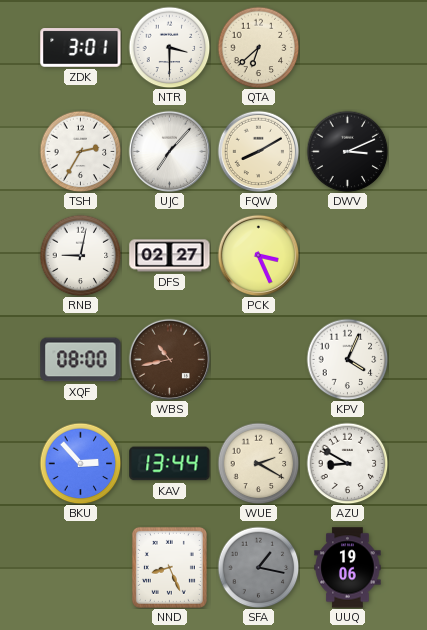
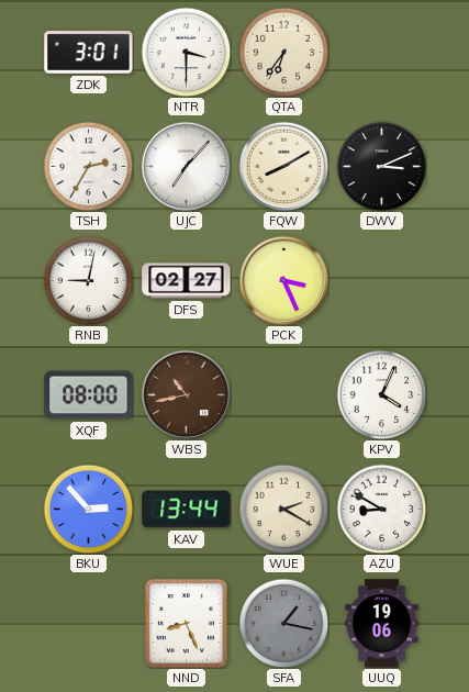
QTA: 6:38 -> 6:36
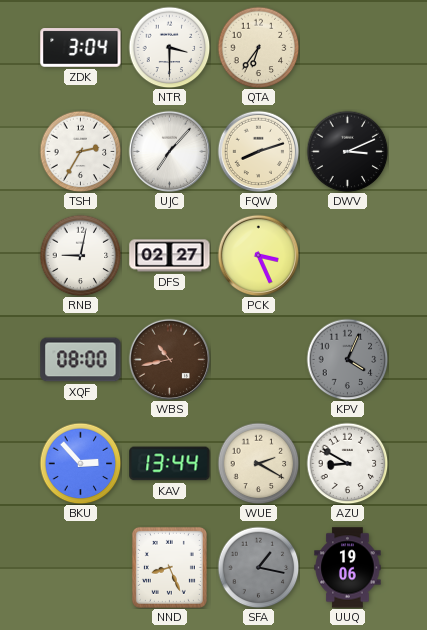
ZDK: 3:01 -> 3:04
FQW: 8:10 -> 8:12
KPV dial: white -> grey
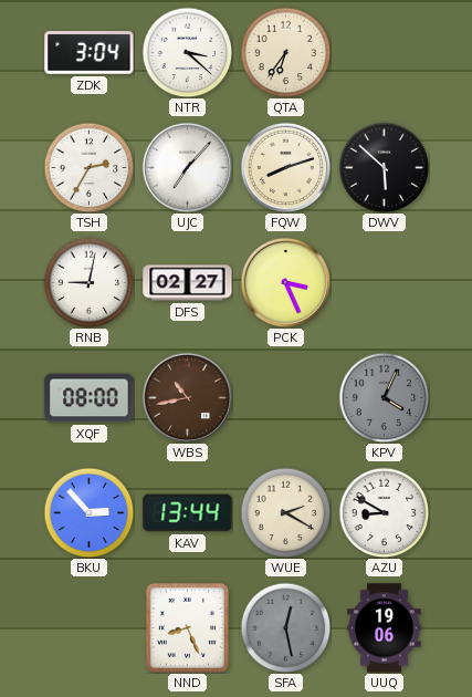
NTR: 3:30 -> 3:22
DWV: 3:11 -> 5:52
SFA: 1:17 -> 12:28
